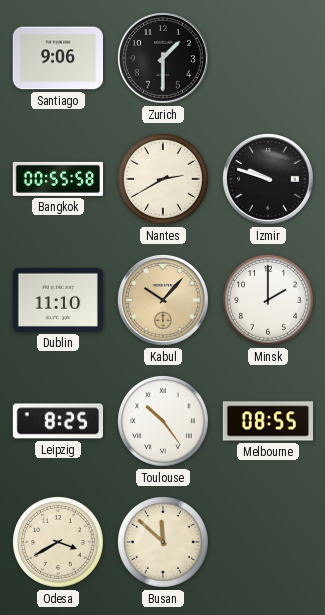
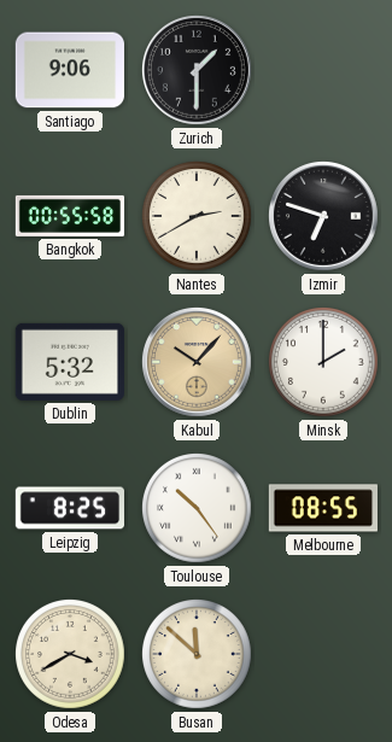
Izmir: 9:48 -> 6:48
Dublin: 11:10 -> 5:32
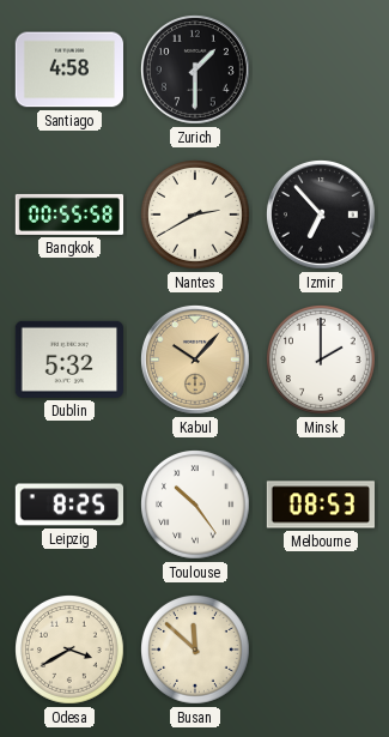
Santiago: 9:06 -> 4:58
Izmir: 6:48 -> 6:53
Melbourne: 08:55 -> 08:53
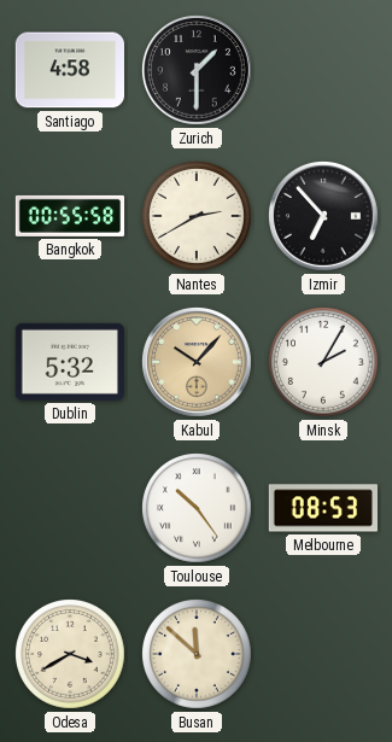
Minsk: 2:00 -> 2:05
Leipzig: 8:25 -> none
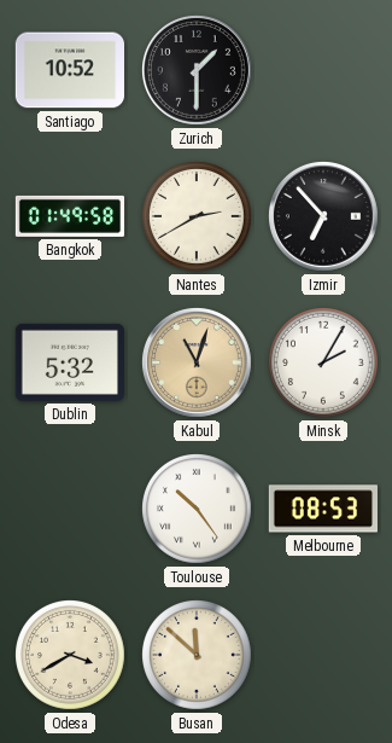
Santiago: 4:58 -> 10:52
Bangkok: 00:55 -> 01:49
Kabul: 10:07 -> 11:03
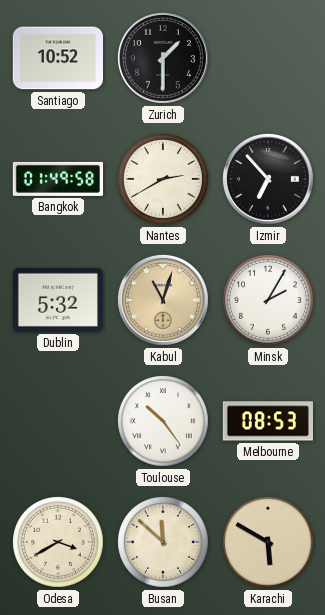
Karachi: none -> 5:50
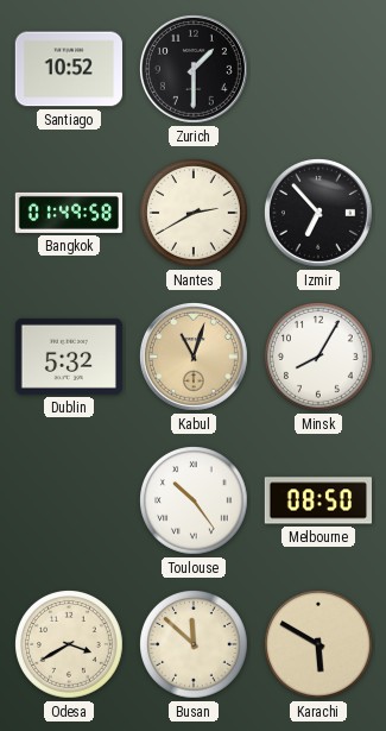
Minsk: 2:05 -> 8:05
Melbourne: 08:53 -> 08:50
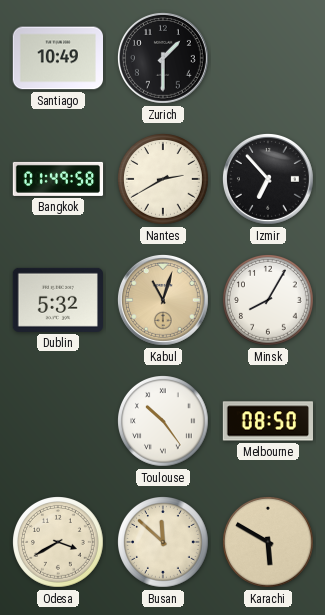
Santiago: 10:52 -> 10:49
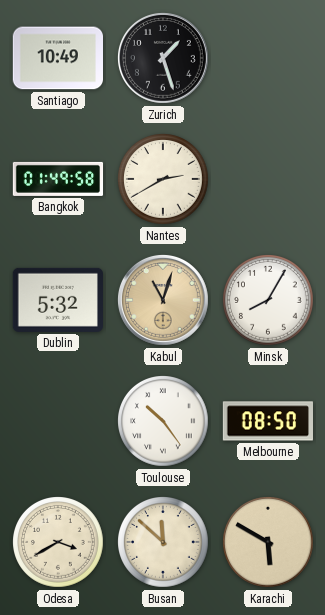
Zurich: 1:30 -> 1:27
Izmir: 6:53 -> none
